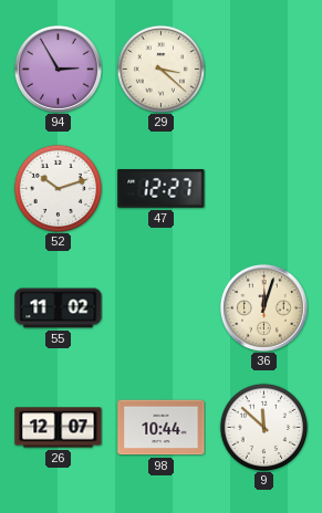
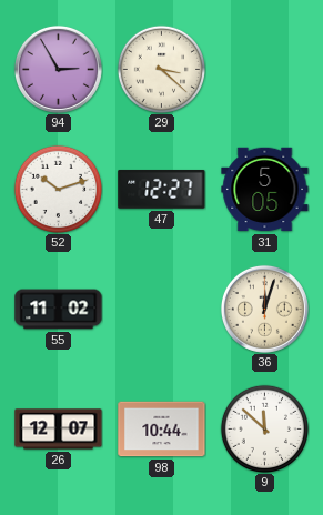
31: none -> 5:05
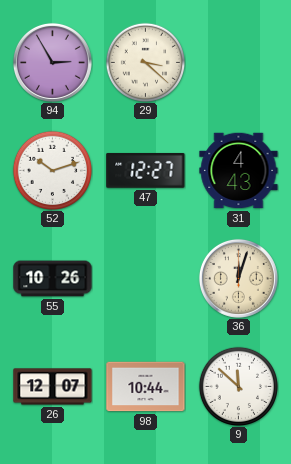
31: 5:05 -> 4:43
55: 11:02 -> 10:26
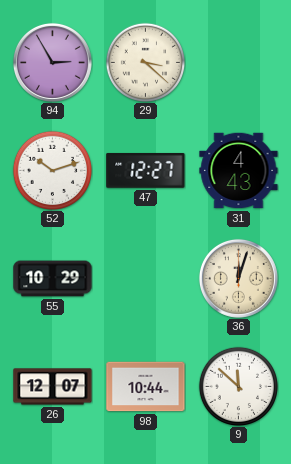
55: 10:26 -> 10:29
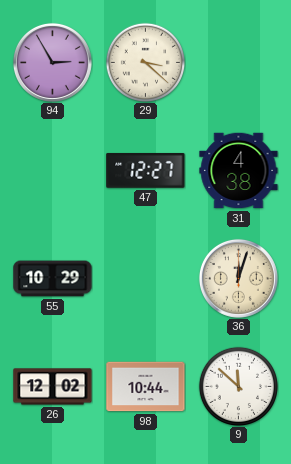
52: 10:12 -> none
31: 4:43 -> 4:38
26: 12:07 -> 12:02
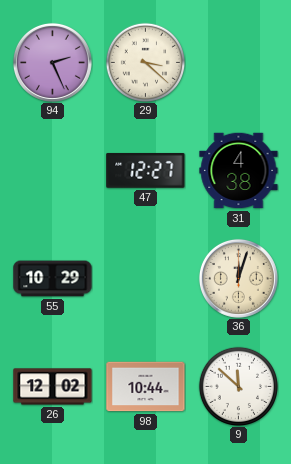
94: 2:55 -> 2:26
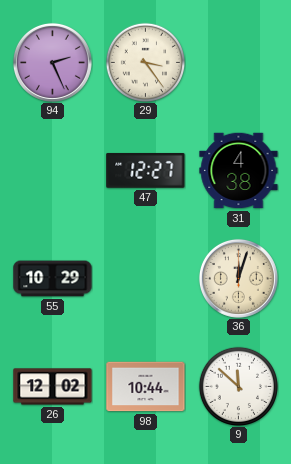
29: 3:22 -> 3:24
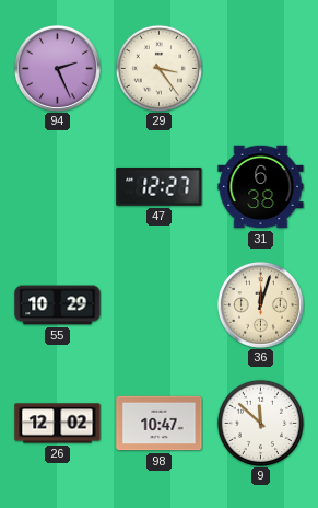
31: 4:38 -> 6:38
98: 10:44 -> 10:47
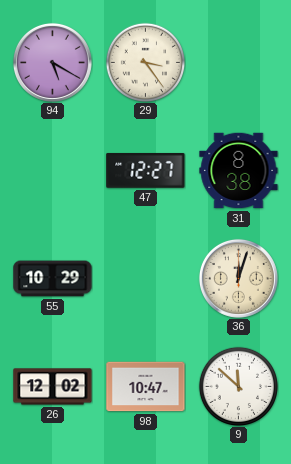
94: 2:26 -> 5:20
31: 6:38 -> 8:38
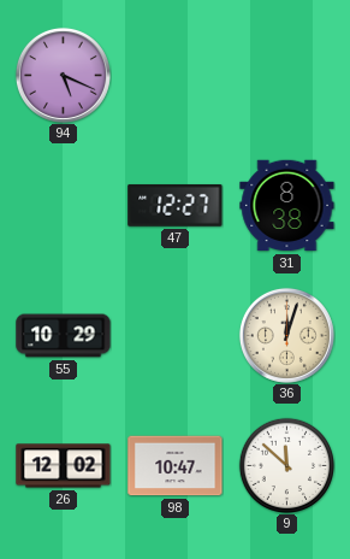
94: 5:20 -> 5:19
29: 3:24 -> none
